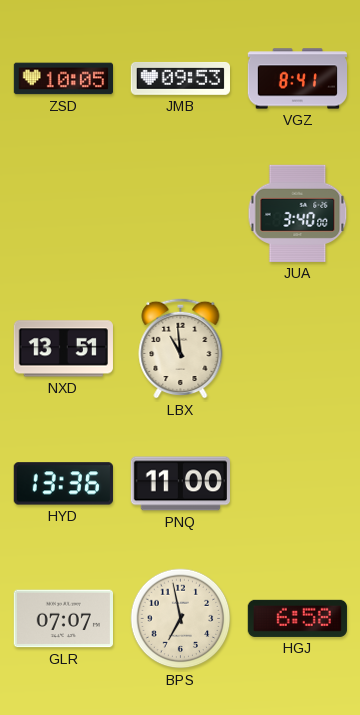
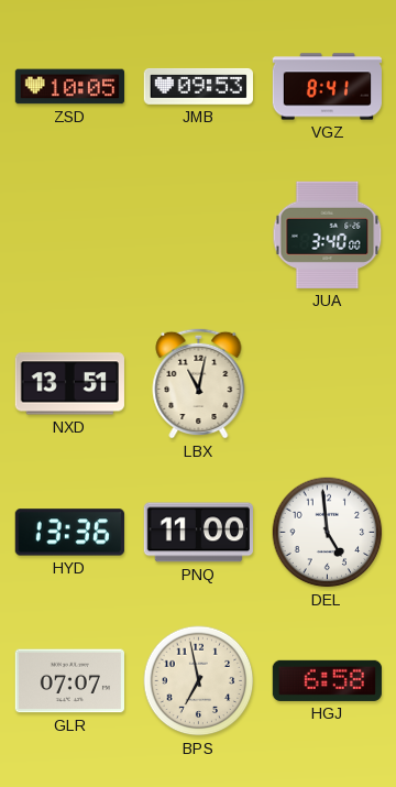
LBX: 10:59 -> 11:02
DEL: none -> 4:59
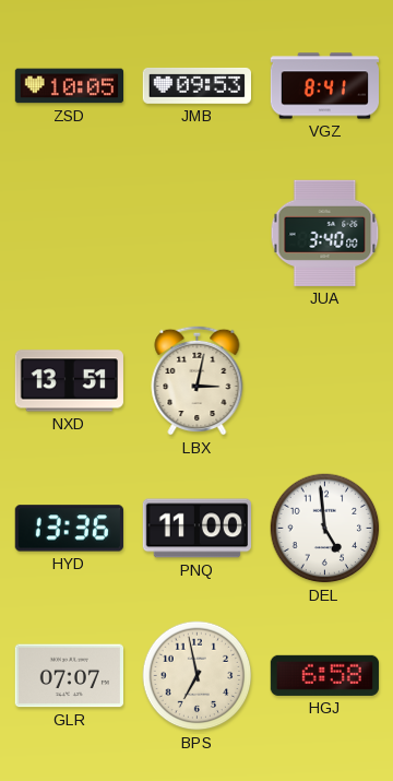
LBX: 11:02 -> 3:02
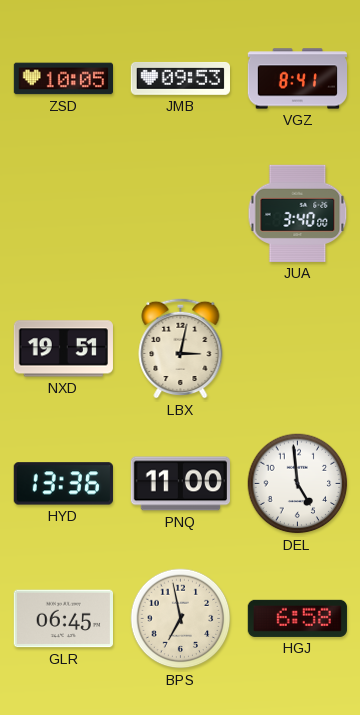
NXD: 13:51 -> 19:51
GLR: 07:07 -> 06:45
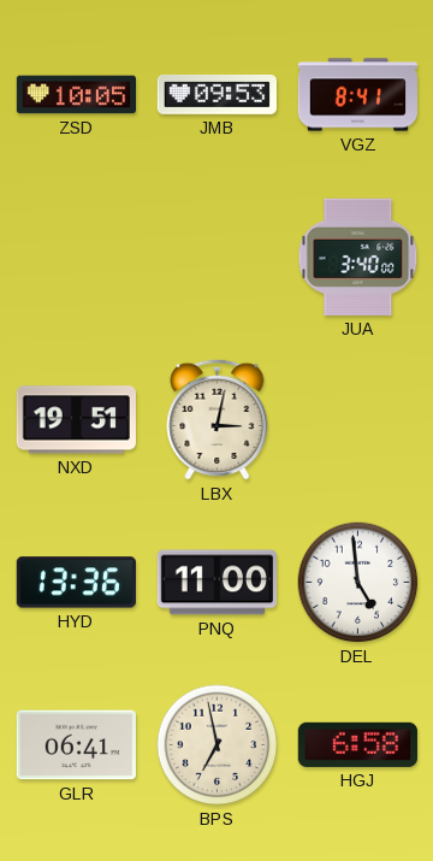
GLR: 06:45 -> 06:41
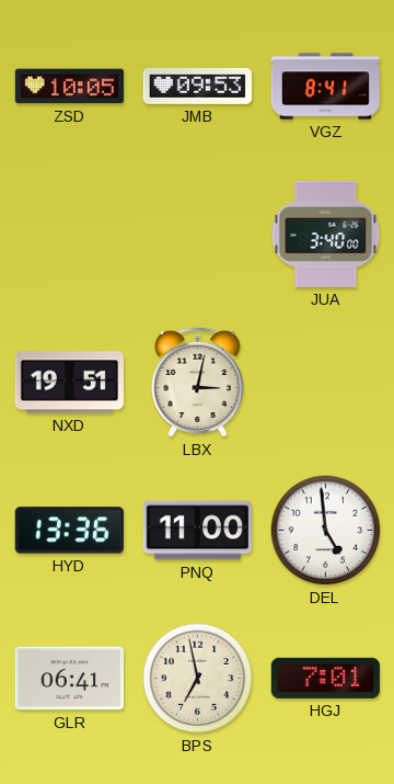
HGJ: 6:58 -> 7:01
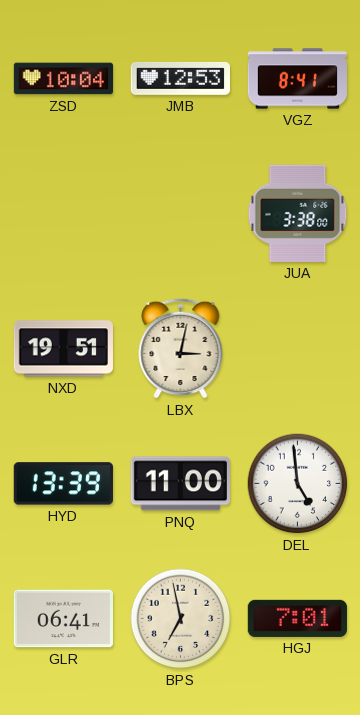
ZSD: 10:05 -> 10:04
JMB: 09:53 -> 12:53
JUA: 3:40 -> 3:38
HYD: 13:36 -> 13:39
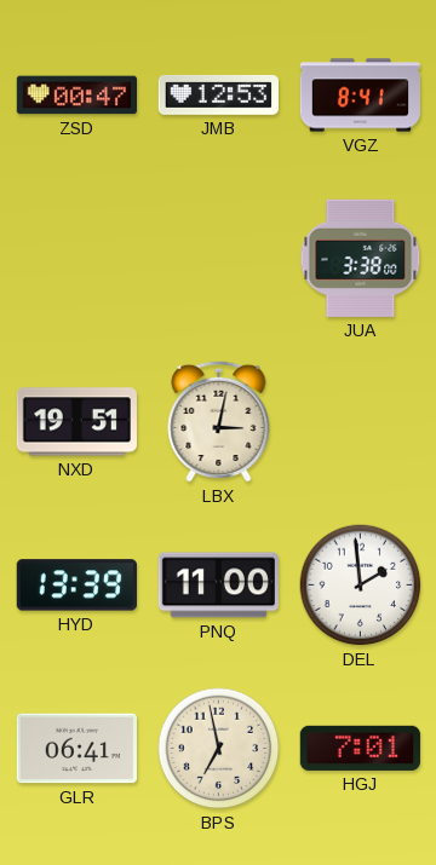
ZSD: 10:04 -> 00:47
DEL: 4:59 -> 1:59
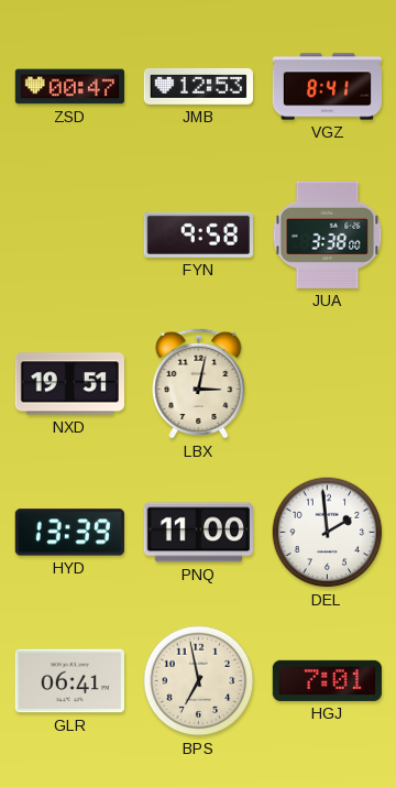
FYN: none -> 9:58
